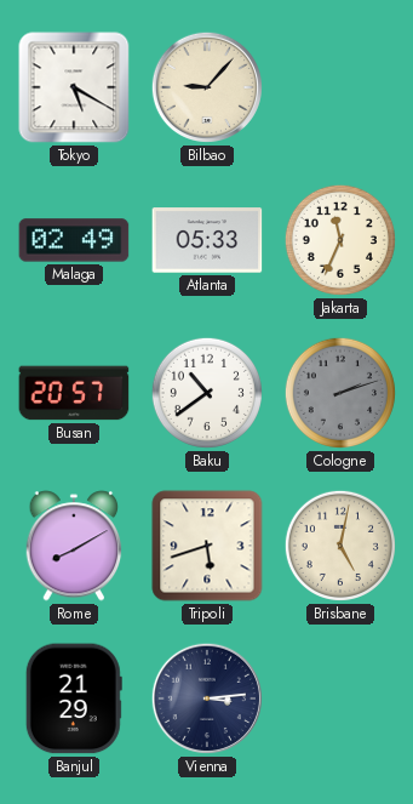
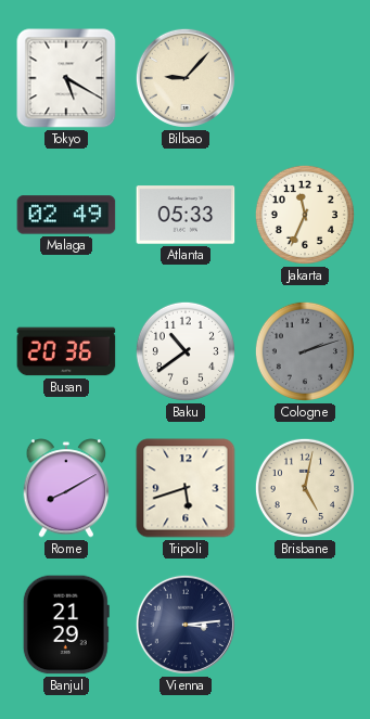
Busan: 20:57 -> 20:36
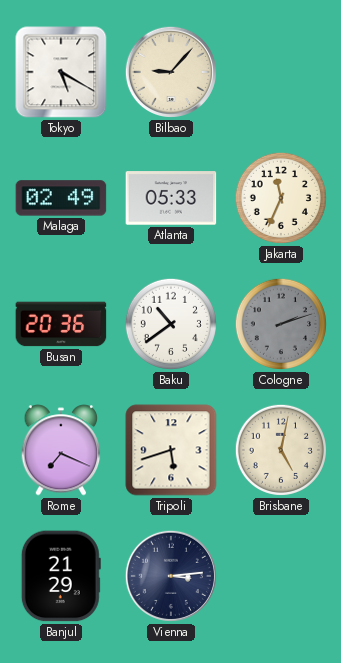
Rome: 8:10 -> 7:19
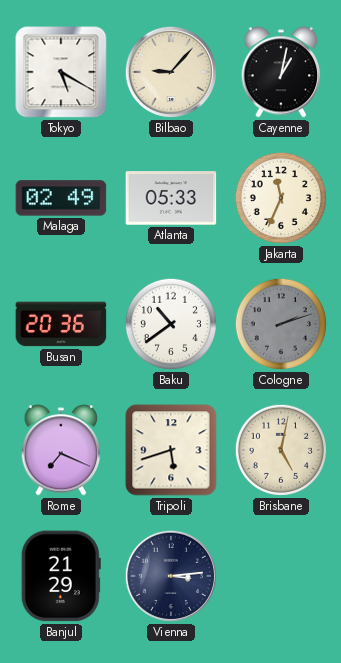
Cayenne: none -> 1:02
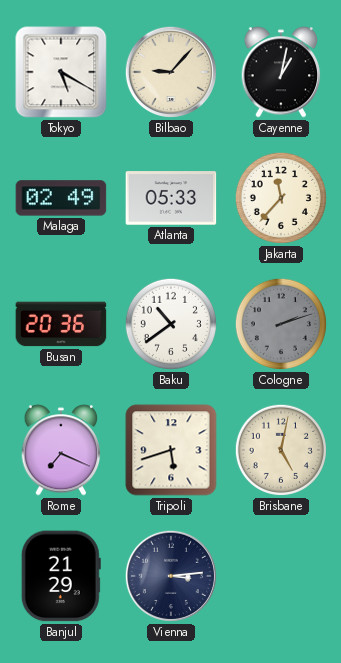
Jakarta: 11:34 -> 11:37
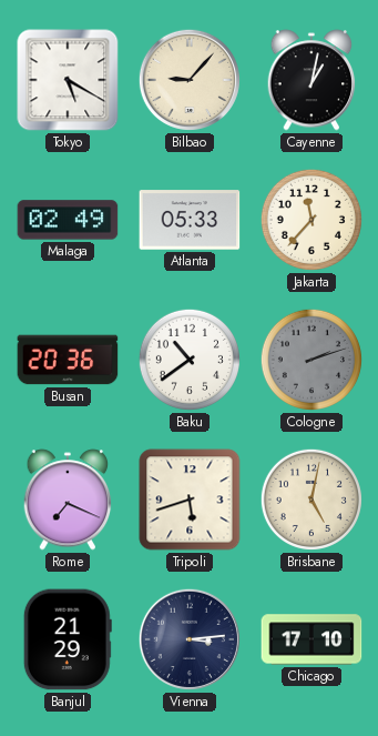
Chicago: none -> 17:10
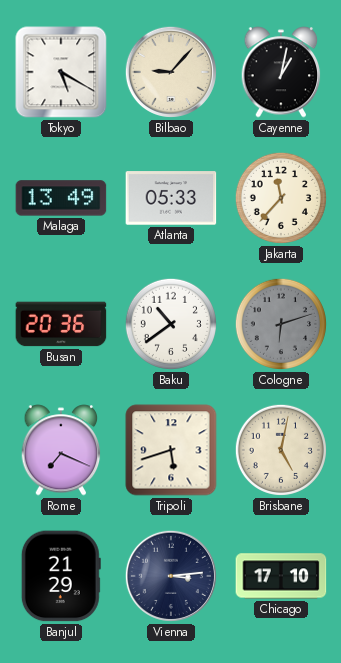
Malaga: 02:49 -> 13:49
Cologne: 2:12 -> 6:12
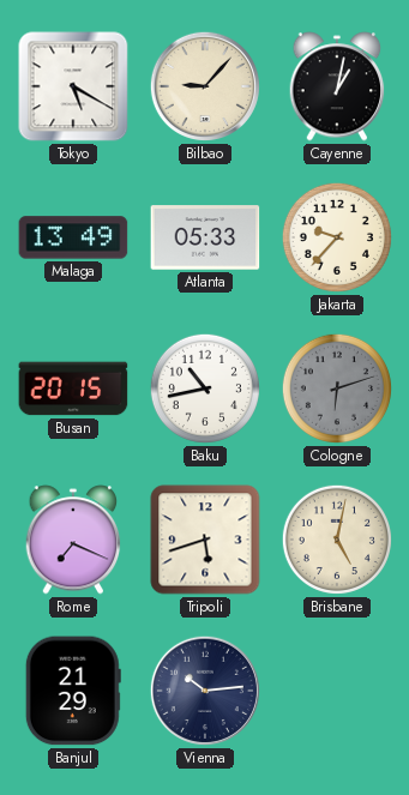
Jakarta: 11:37 -> 9:37
Busan: 20:36 -> 20:15
Baku: 10:39 -> 10:43
Vienna: 3:14 -> 10:14
Chicago: 17:10 -> none
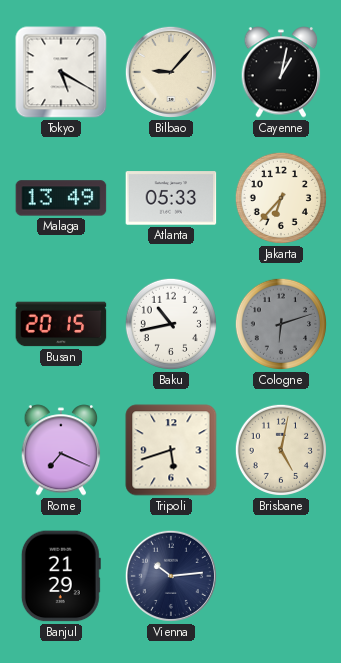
Jakarta: 9:37 -> 6:37
